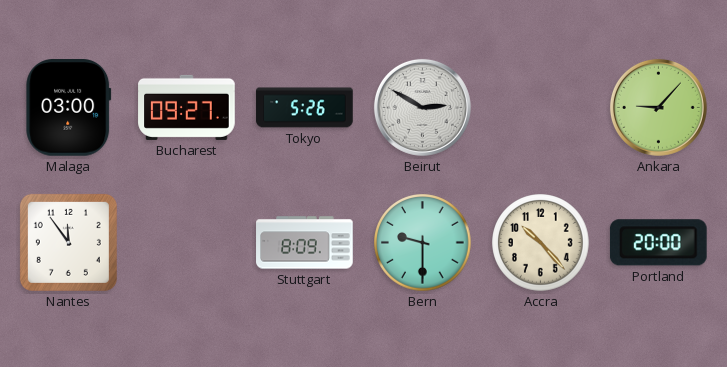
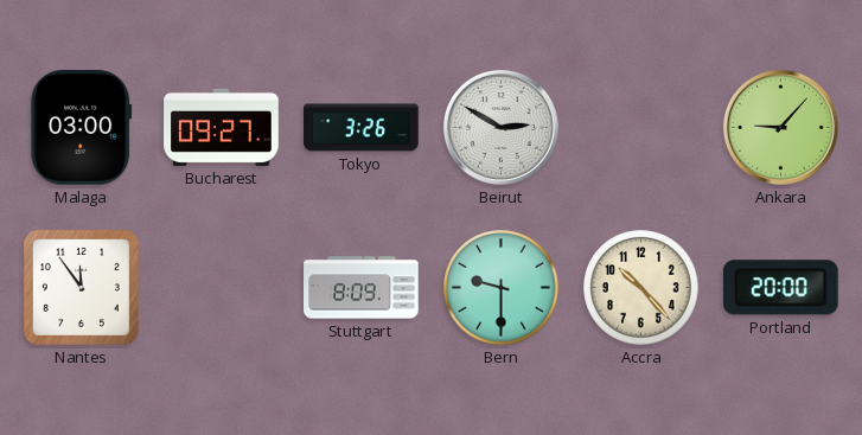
Tokyo: 5:26 -> 3:26
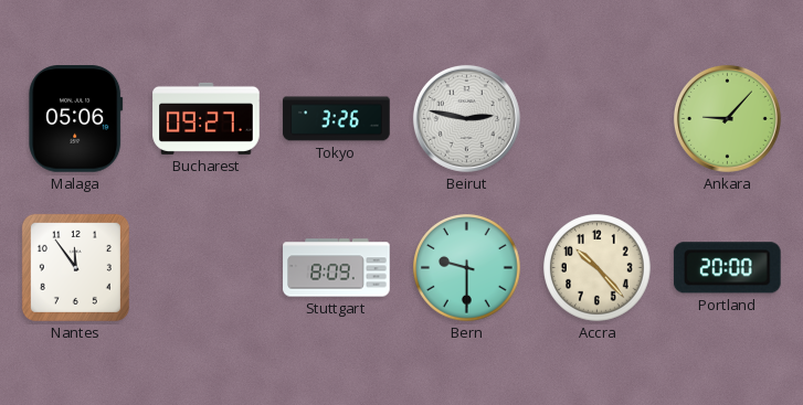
Malaga: 03:00 -> 05:06
Beirut: 2:50 -> 2:47
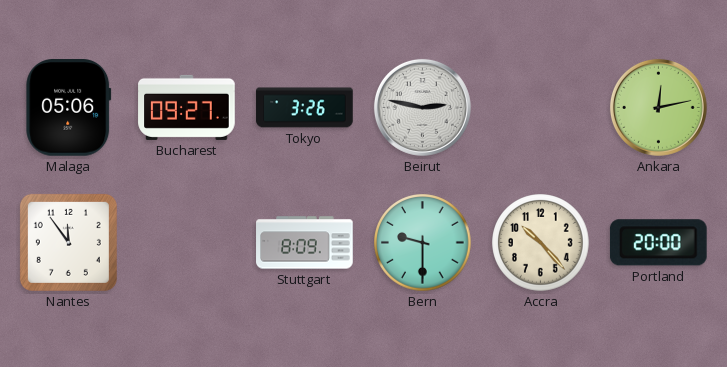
Ankara: 9:07 -> 12:13
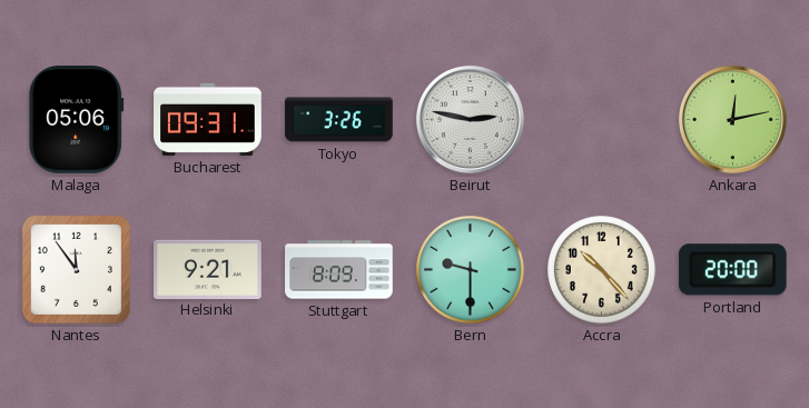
Bucharest: 09:27 -> 09:31
Helsinki: none -> 9:21
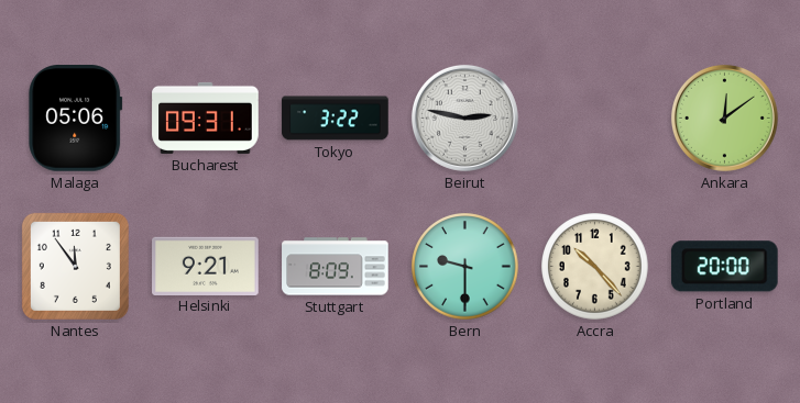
Tokyo: 3:26 -> 3:22
Ankara: 12:13 -> 12:09
